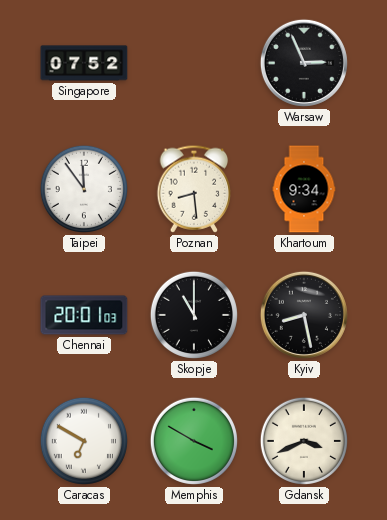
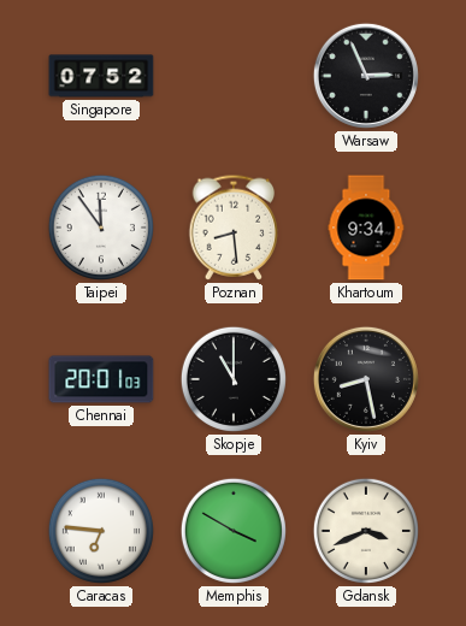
Caracas: 6:50 -> 6:46
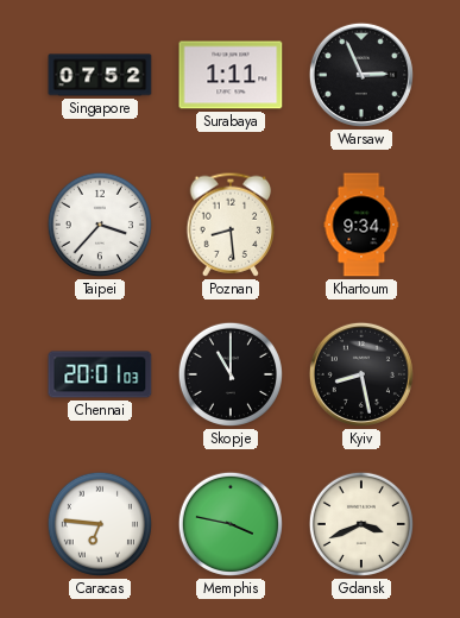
Surabaya: none -> 1:11
Taipei: 11:54 -> 3:37
Memphis: 3:50 -> 3:47
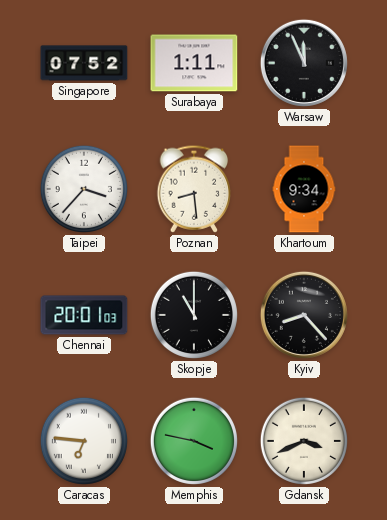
Warsaw: 2:56 -> 11:56
Kyiv: 8:28 -> 8:23
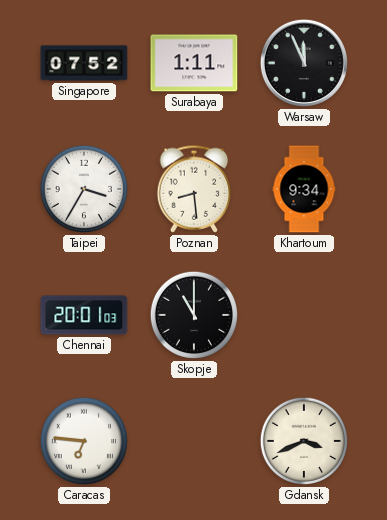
Taipei: 3:37 -> 3:35
Kyiv: 8:23 -> none
Memphis: 3:47 -> none
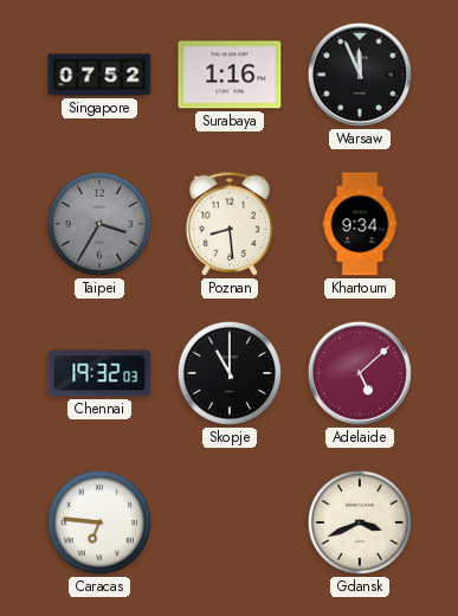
Surabaya: 1:11 -> 1:16
Taipei dial: white -> grey
Chennai: 20:01 -> 19:32
Adelaide: none -> 5:08
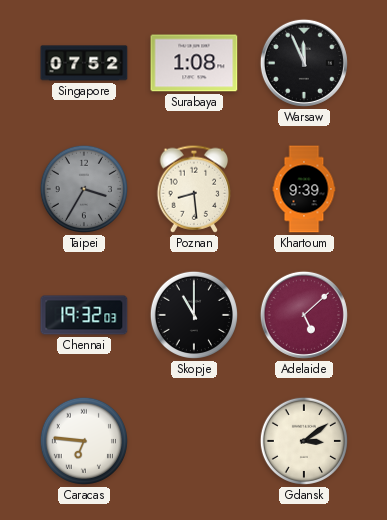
Surabaya: 1:16 -> 1:08
Khartoum: 9:34 -> 9:39
Gdansk: 3:41 -> 3:09
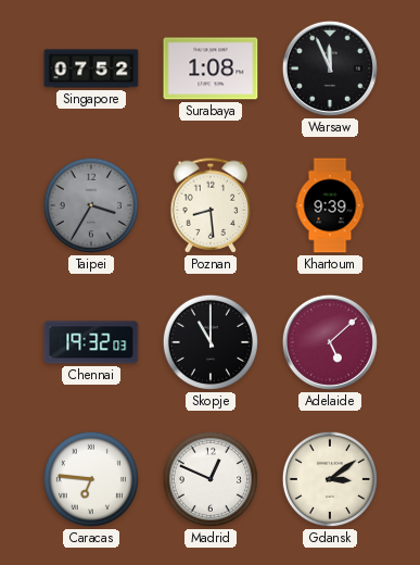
Madrid: none -> 12:49
